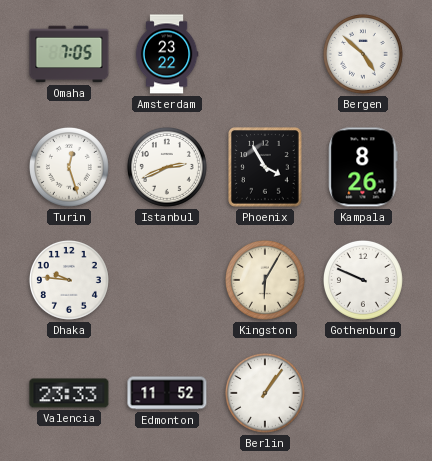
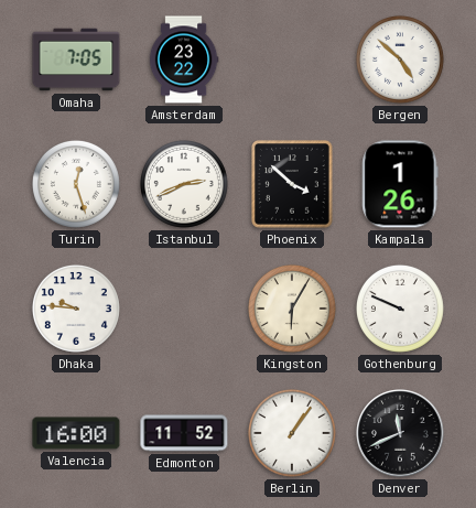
Phoenix: 3:55 -> 3:52
Kampala: 8:26 -> 1:26
Valencia: 23:33 -> 16:00
Denver: none -> 11:41
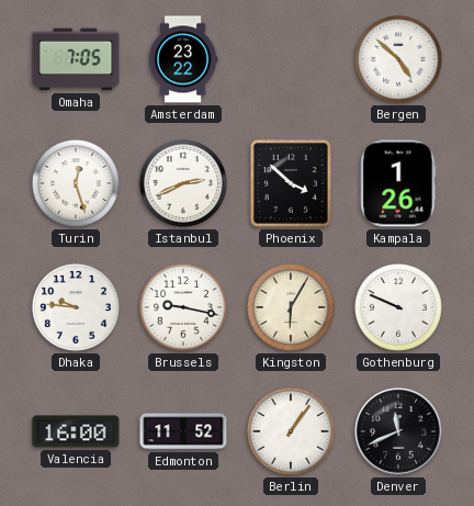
Brussels: none -> 9:17
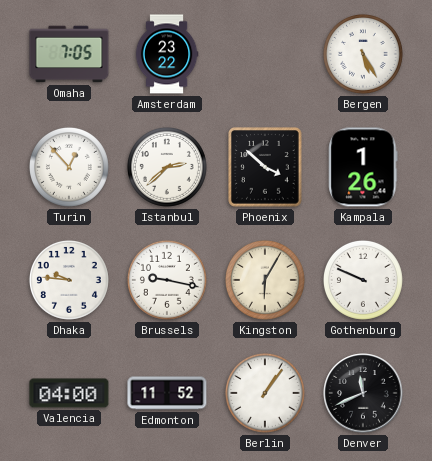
Bergen: 4:52 -> 5:25
Turin: 12:27 -> 12:53
Istanbul: 2:41 -> 2:38
Valencia: 16:00 -> 04:00
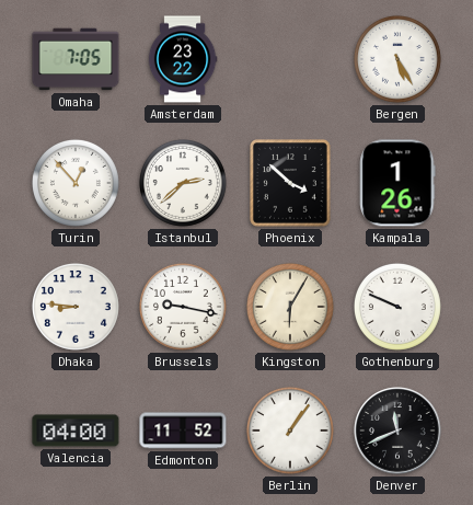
Dhaka: 9:46 -> 8:46
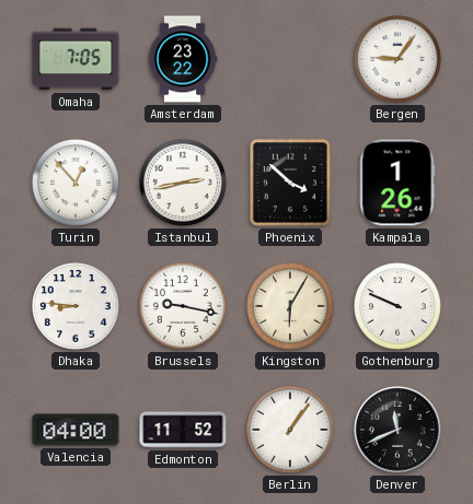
Bergen: 5:25 -> 9:06
Istanbul: 2:38 -> 2:43
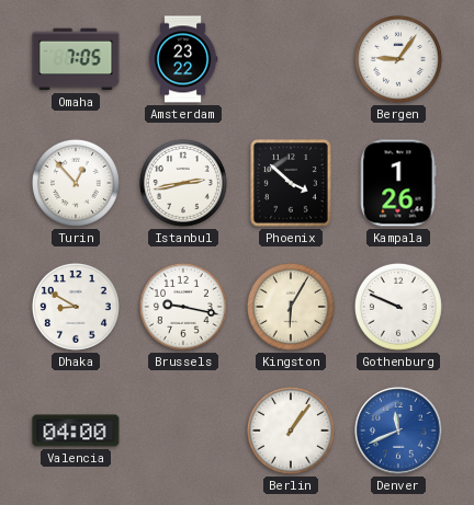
Dhaka: 8:46 -> 8:50
Edmonton: 11:52 -> none
Denver dial: black -> blue
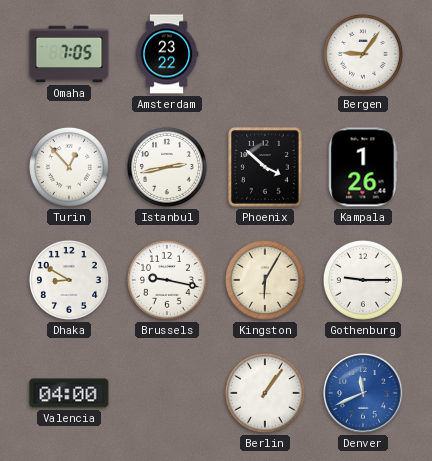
Gothenburg: 9:49 -> 9:15
